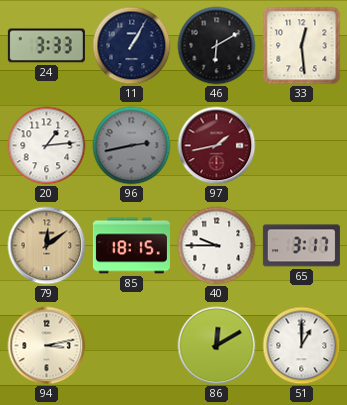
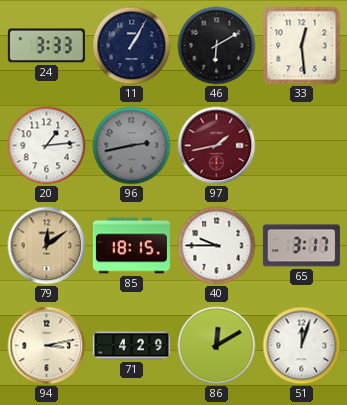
71: none -> 4:29
51: 1:00 -> 12:03
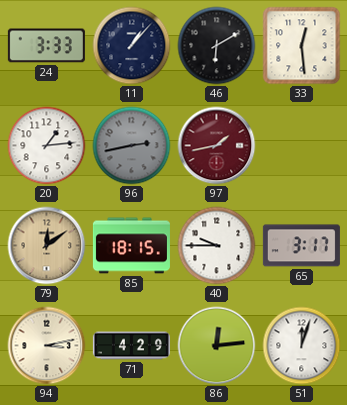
11: 1:05 -> 1:07
86: 12:10 -> 12:14
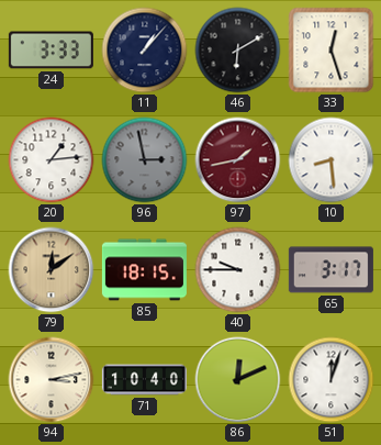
33: 12:29 -> 12:27
96: 2:43 -> 2:58
10: none -> 8:29
71: 4:29 -> 10:40
86: 12:14 -> 12:11
